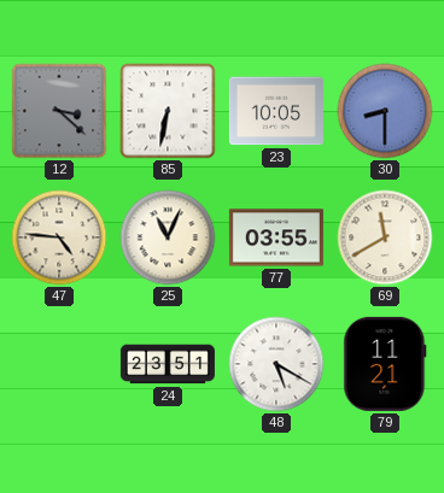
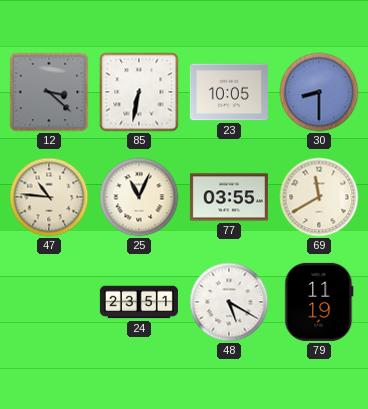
47: 4:46 -> 10:46
79: 11:21 -> 11:19
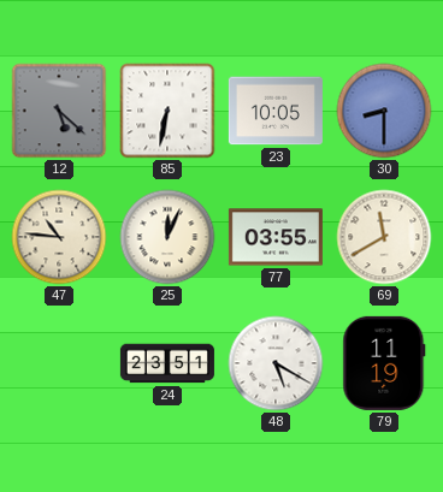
12: 3:22 -> 5:22
25: 11:04 -> 12:04
